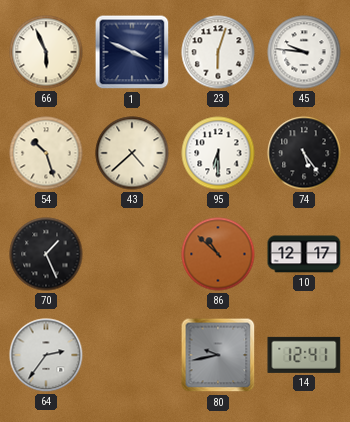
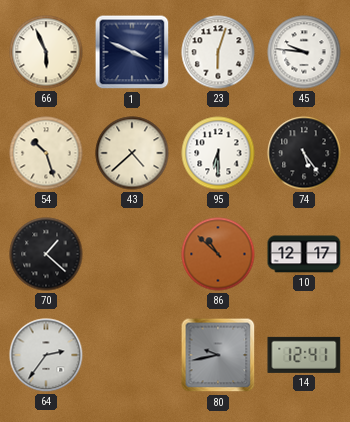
70: 1:26 -> 1:22
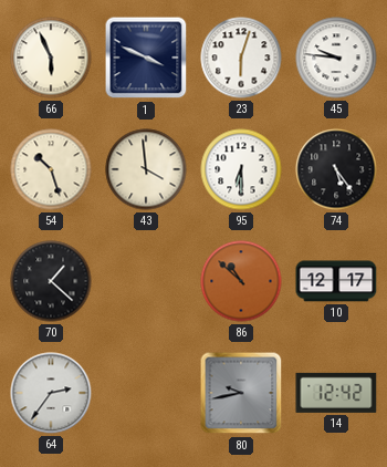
43: 4:38 -> 3:59
14: 12:41 -> 12:42
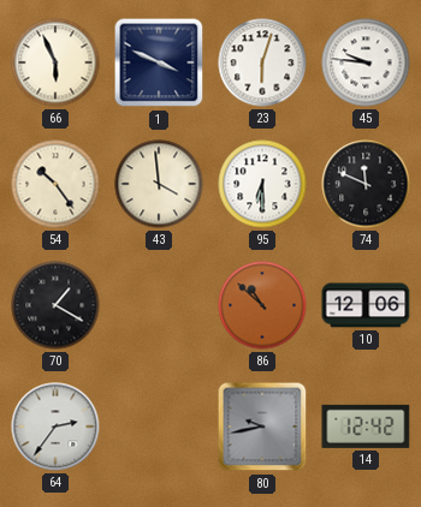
54: 10:27 -> 10:24
74: 5:24 -> 11:49
70: 1:22 -> 1:20
10: 12:17 -> 12:06
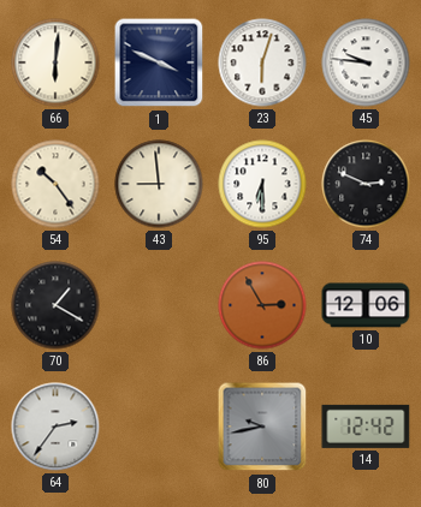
66: 5:56 -> 6:01
43: 3:59 -> 8:59
74: 11:49 -> 2:49
86: 10:52 -> 2:55
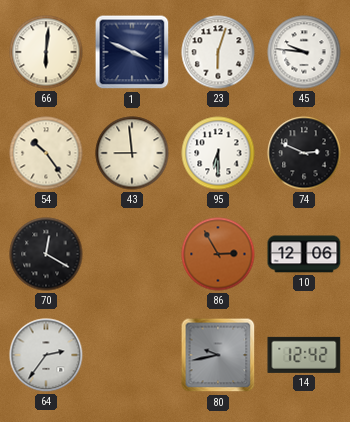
70: 1:20 -> 12:20
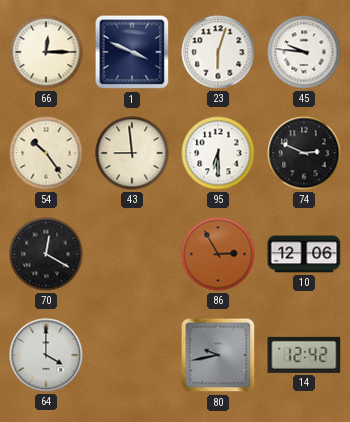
66: 6:01 -> 12:15
64: 2:36 -> 4:00
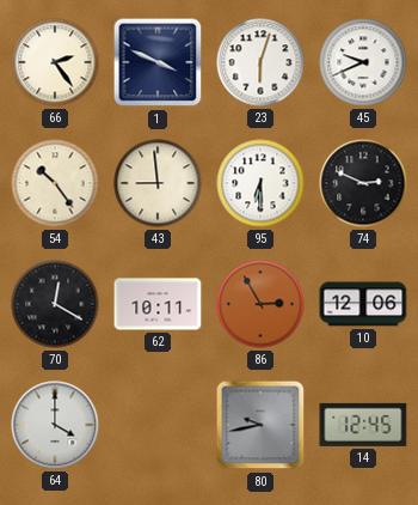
66: 12:15 -> 2:24
45: 9:46 -> 9:41
62: none -> 10:11
14: 12:42 -> 12:45
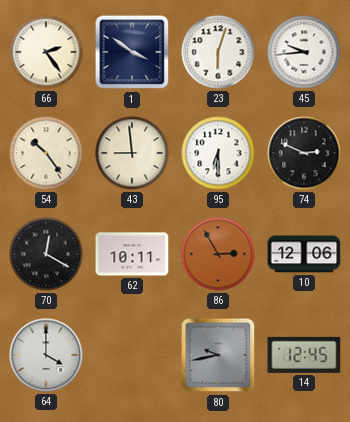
1: 3:49 -> 3:51
45: 9:41 -> 9:44
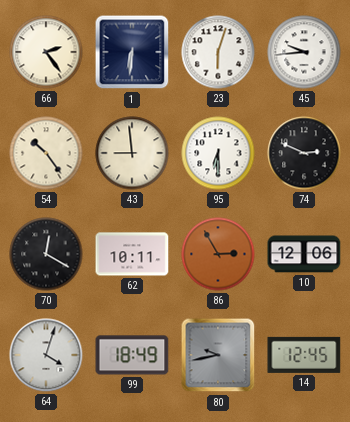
1: 3:51 -> 6:31
64: 4:00 -> 4:03
99: none -> 18:49
